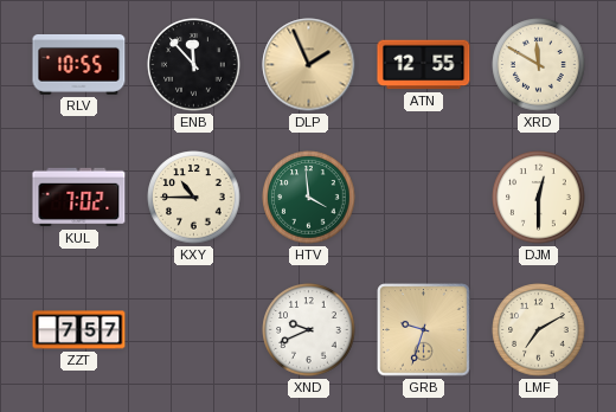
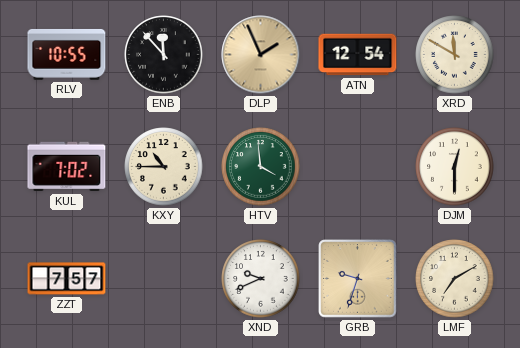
ATN: 12:55 -> 12:54
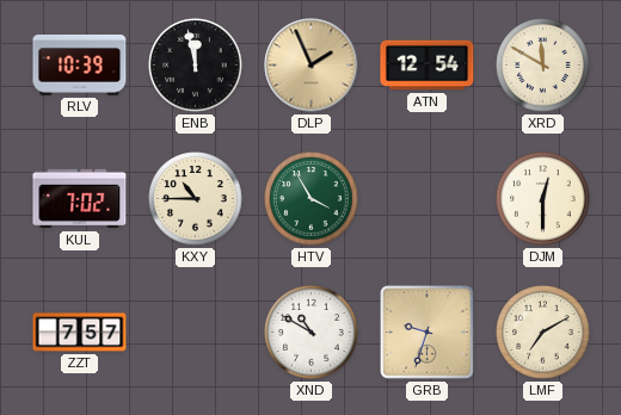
RLV: 10:55 -> 10:39
ENB: 11:53 -> 11:58
HTV: 3:59 -> 3:55
XND: 9:41 -> 10:50
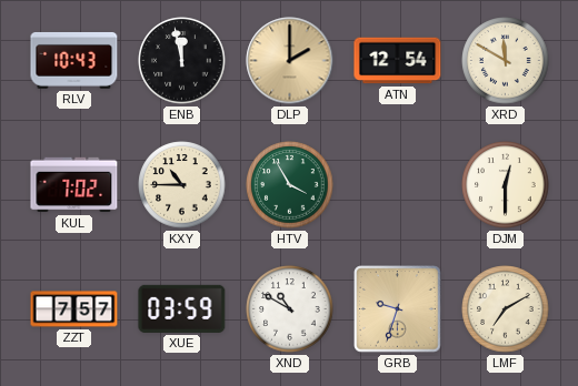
RLV: 10:39 -> 10:43
DLP: 1:56 -> 2:00
XUE: none -> 03:59
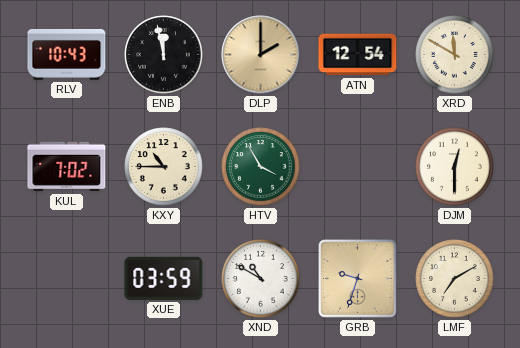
ZZT: 7:57 -> none
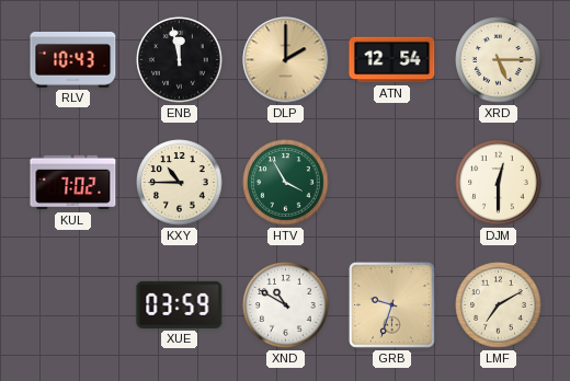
XRD: 11:50 -> 5:15
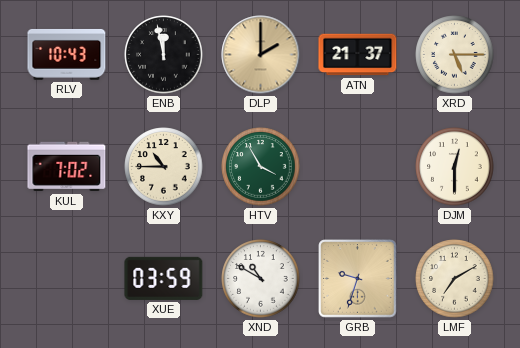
ATN: 12:54 -> 21:37
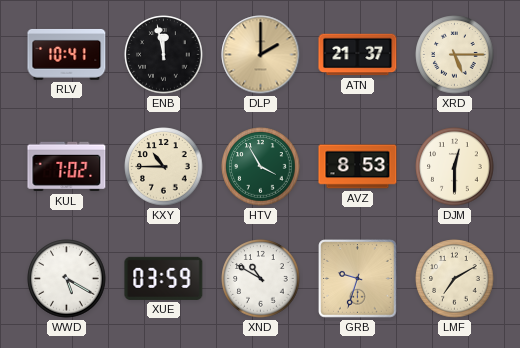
RLV: 10:43 -> 10:41
AVZ: none -> 8:53
WWD: none -> 5:20
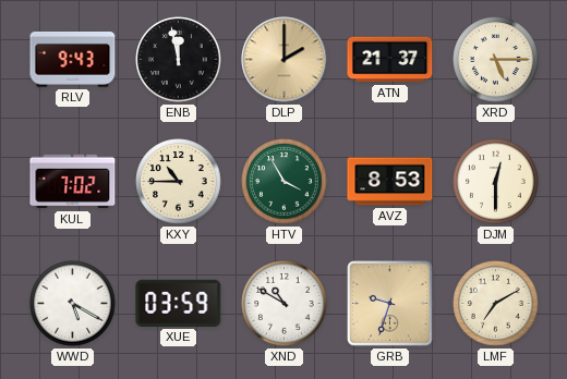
RLV: 10:41 -> 9:43
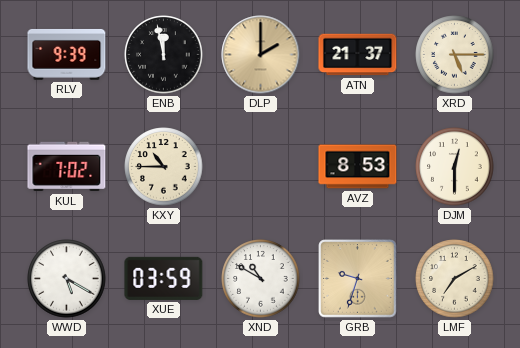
RLV: 9:43 -> 9:39
HTV: 3:55 -> none
